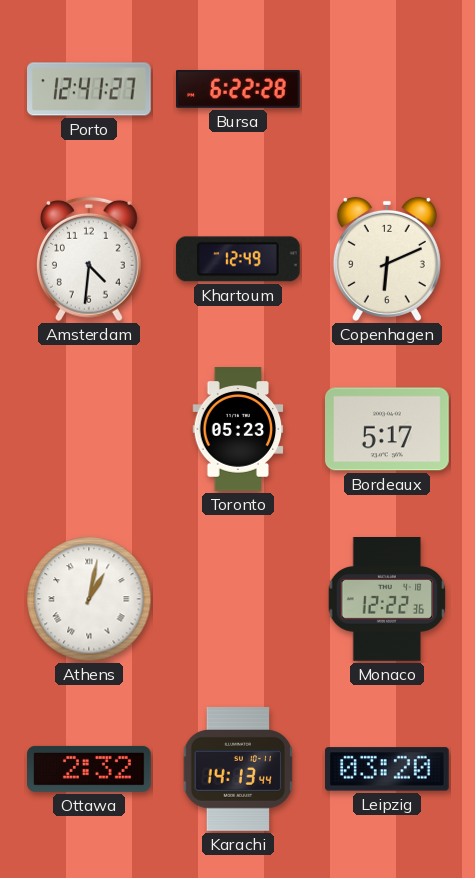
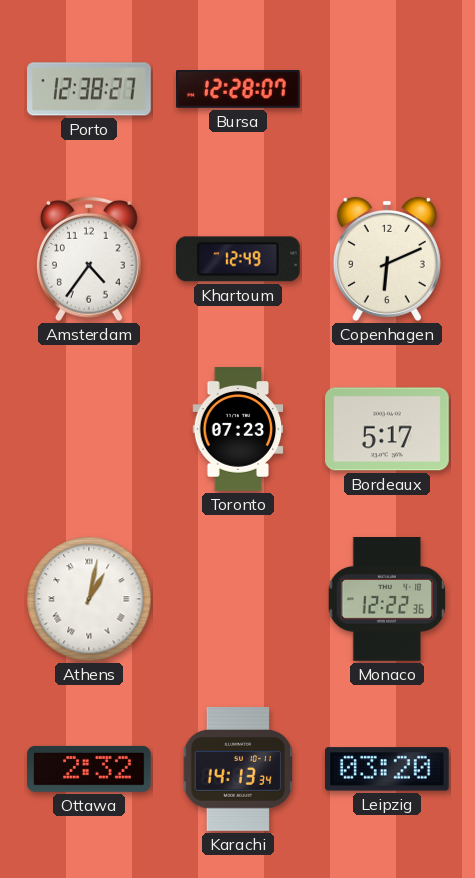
Porto: 12:41 -> 12:38
Bursa: 6:22 -> 12:28
Amsterdam: 4:31 -> 4:36
Toronto: 05:23 -> 07:23
Karachi: 14:13:44 -> 14:13:34
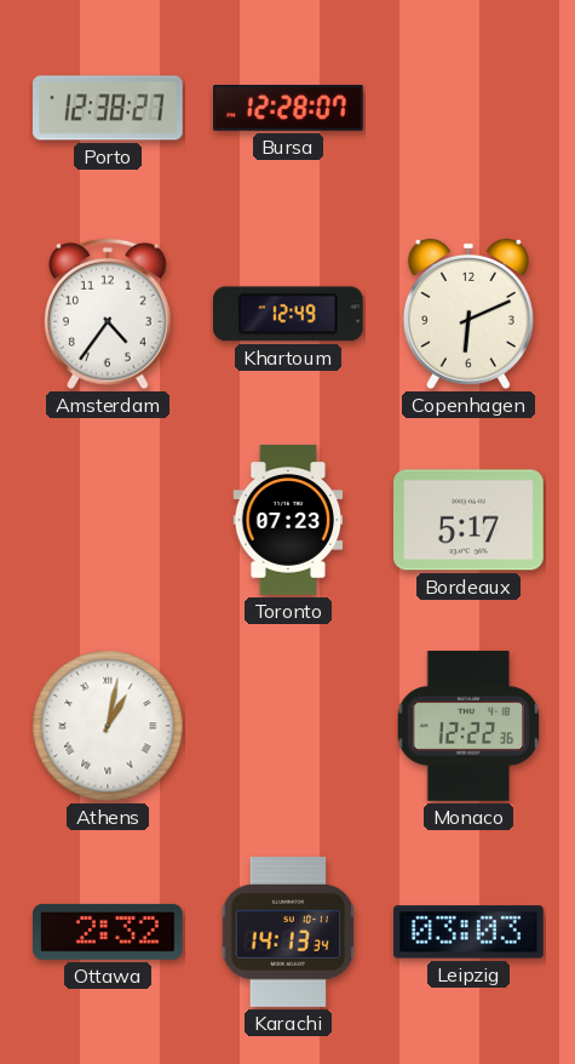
Leipzig: 03:20 -> 03:03
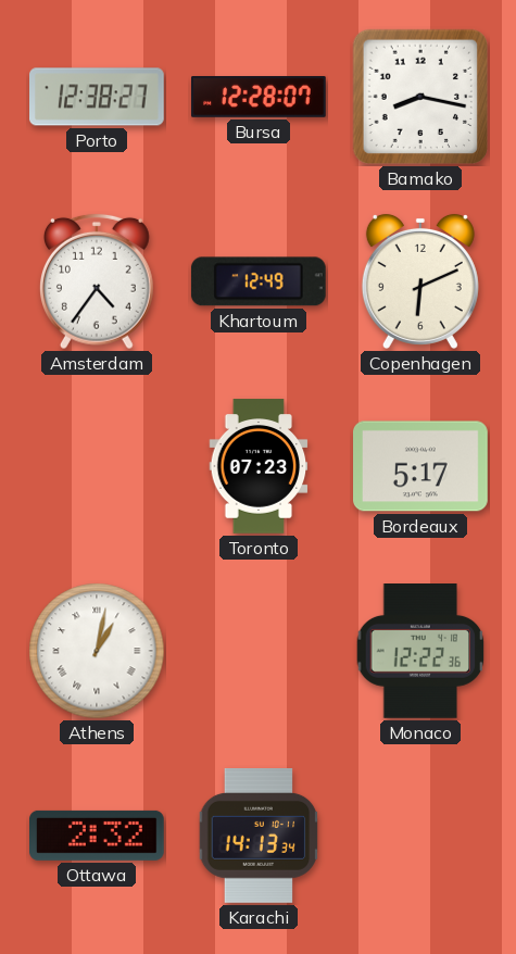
Bamako: none -> 8:17
Leipzig: 03:03 -> none
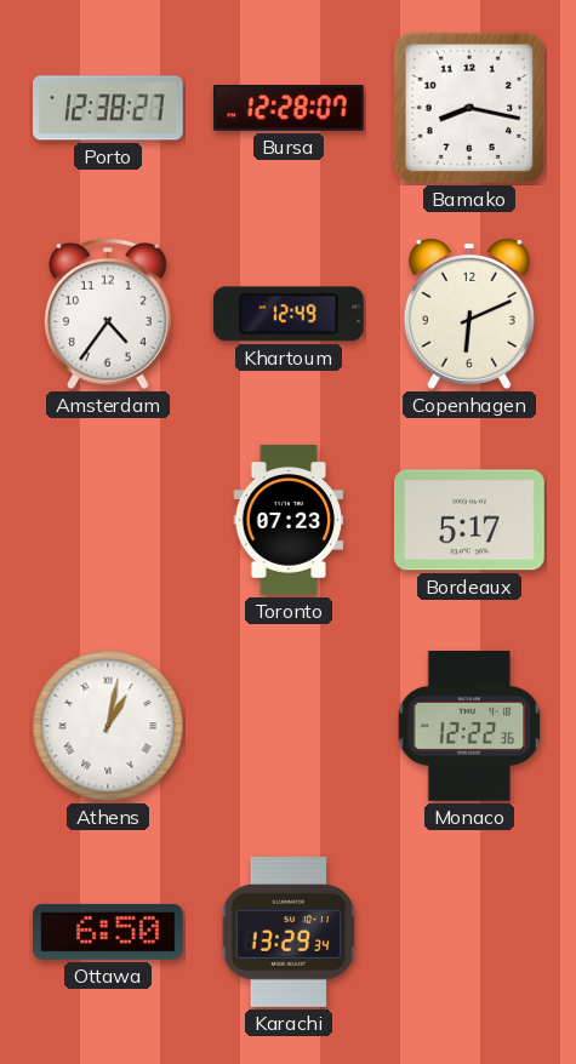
Ottawa: 2:32 -> 6:50
Karachi: 14:13 -> 13:29
